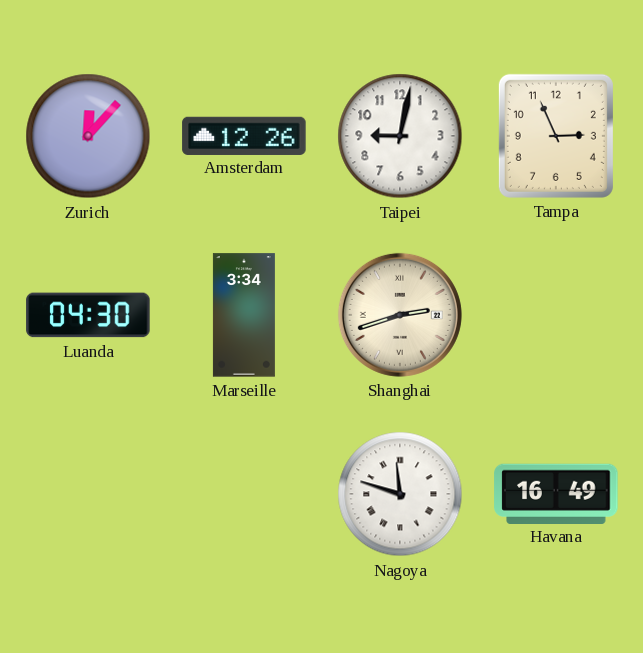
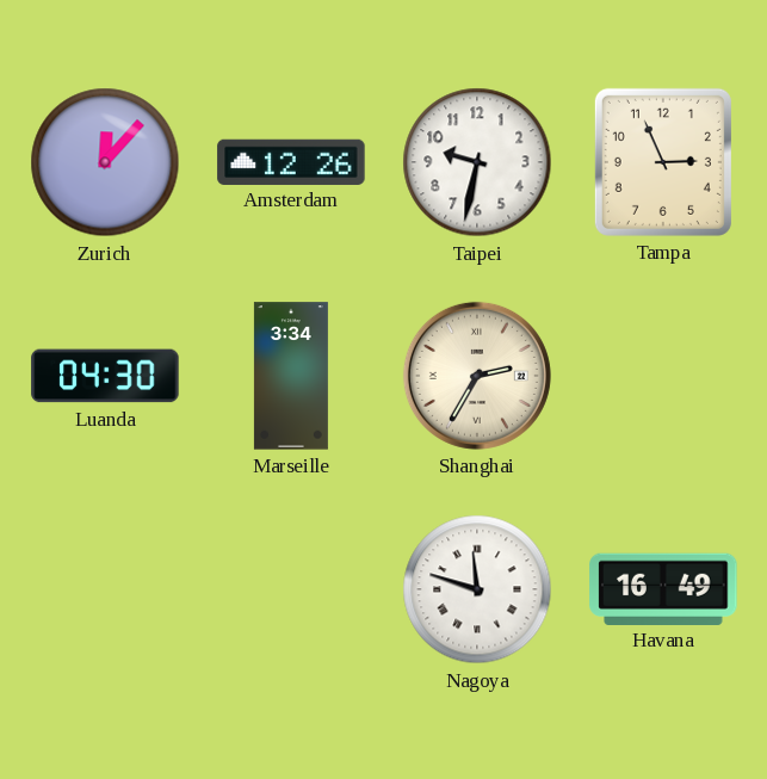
Taipei: 9:02 -> 9:32
Shanghai: 2:42 -> 2:35
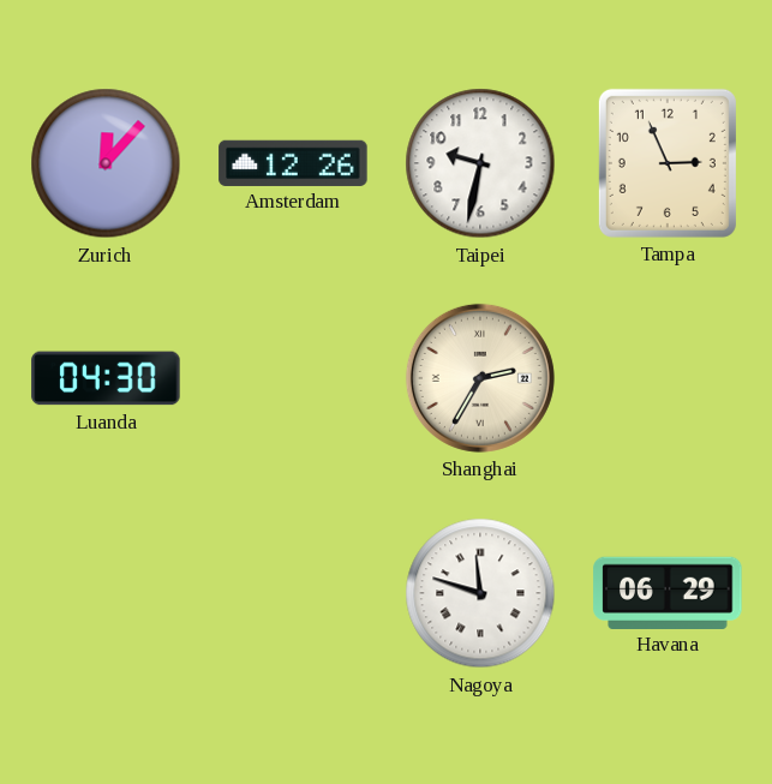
Marseille: 3:34 -> none
Havana: 16:49 -> 06:29
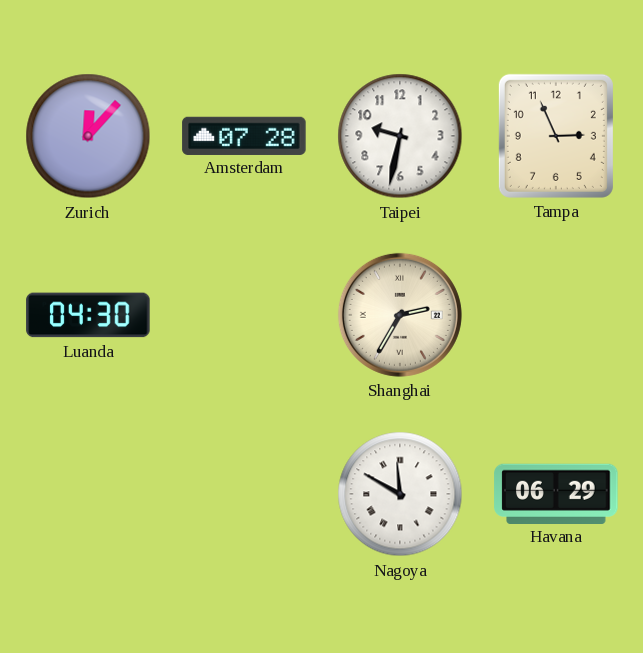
Amsterdam: 12:26 -> 07:28
Nagoya: 11:48 -> 11:50
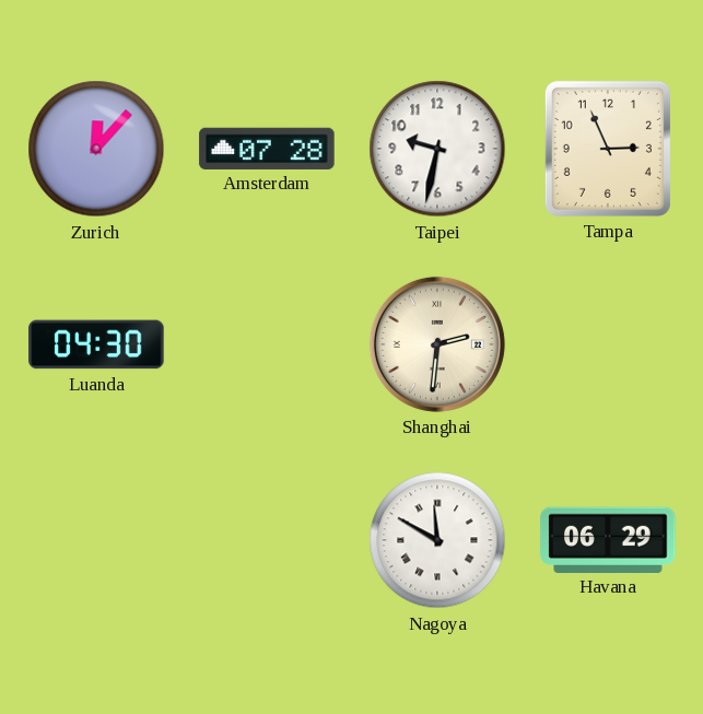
Shanghai: 2:35 -> 2:31
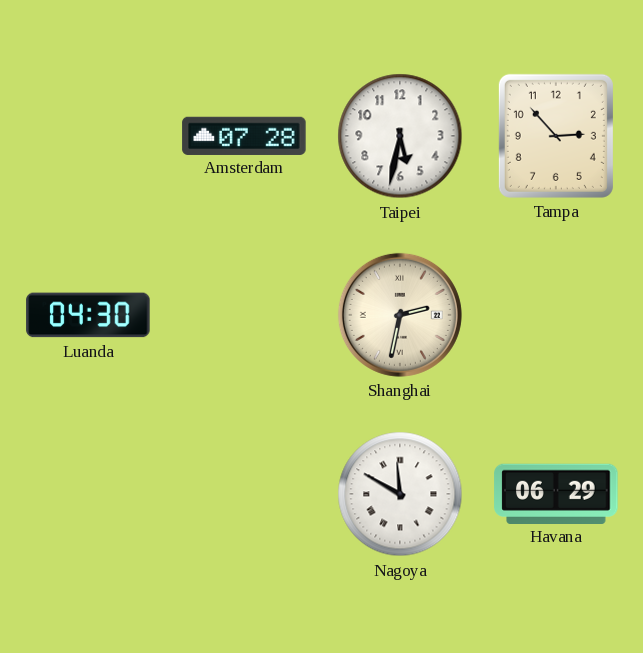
Zurich: 12:07 -> none
Taipei: 9:32 -> 5:32
Tampa: 2:56 -> 2:53
Shanghai: 2:31 -> 2:32
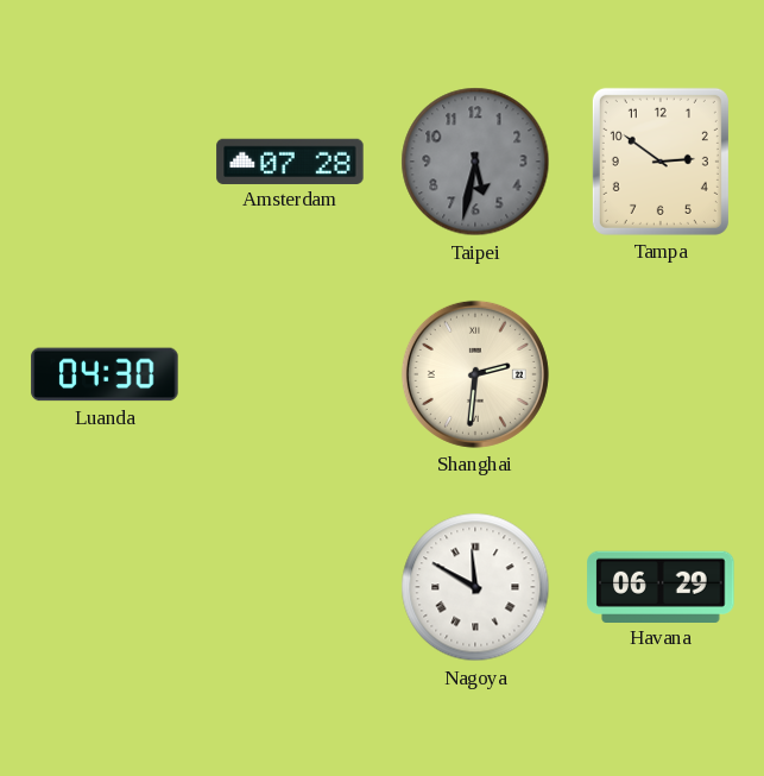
Taipei dial: white -> grey
Tampa: 2:53 -> 2:51
Shanghai: 2:32 -> 2:31
